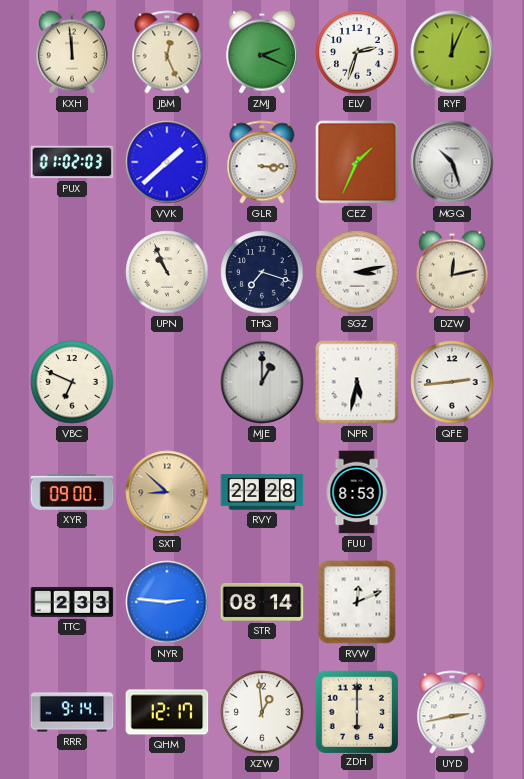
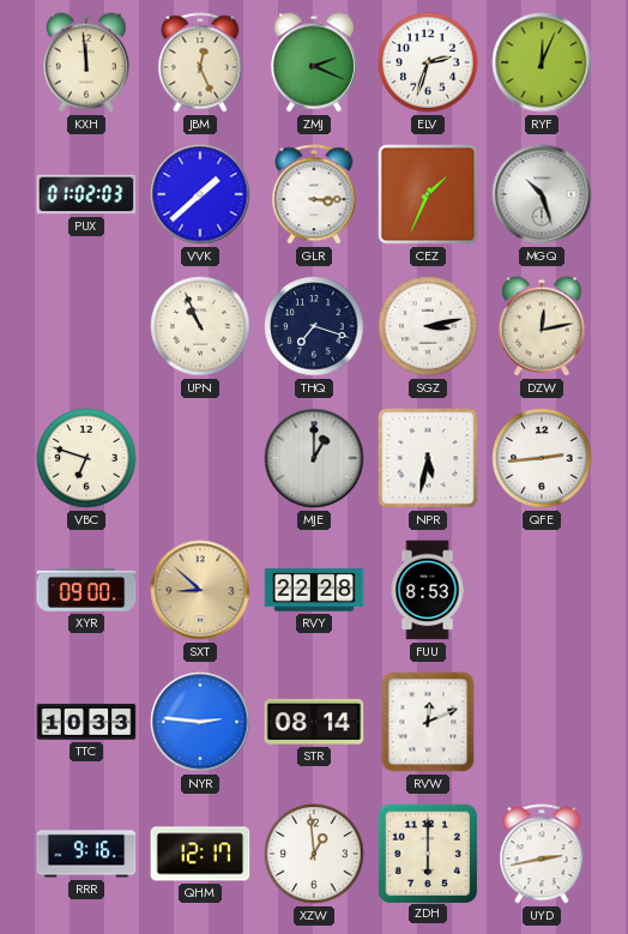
VBC: 6:49 -> 6:48
TTC: 2:33 -> 10:33
RRR: 9:14 -> 9:16
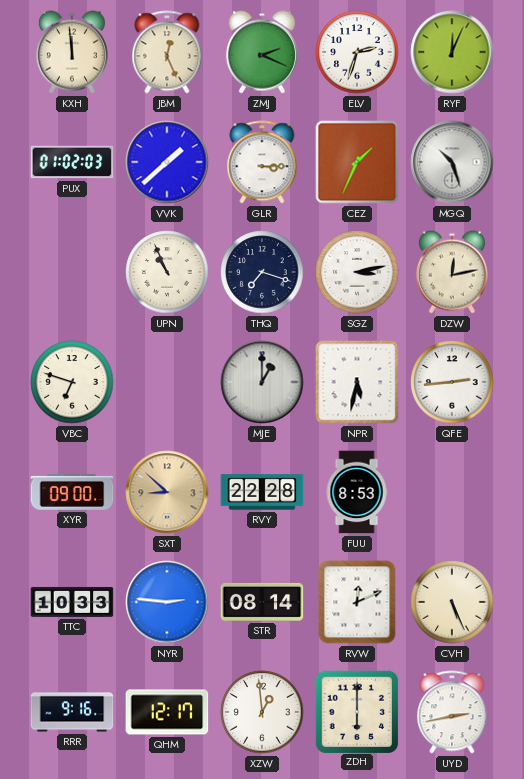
CVH: none -> 5:26
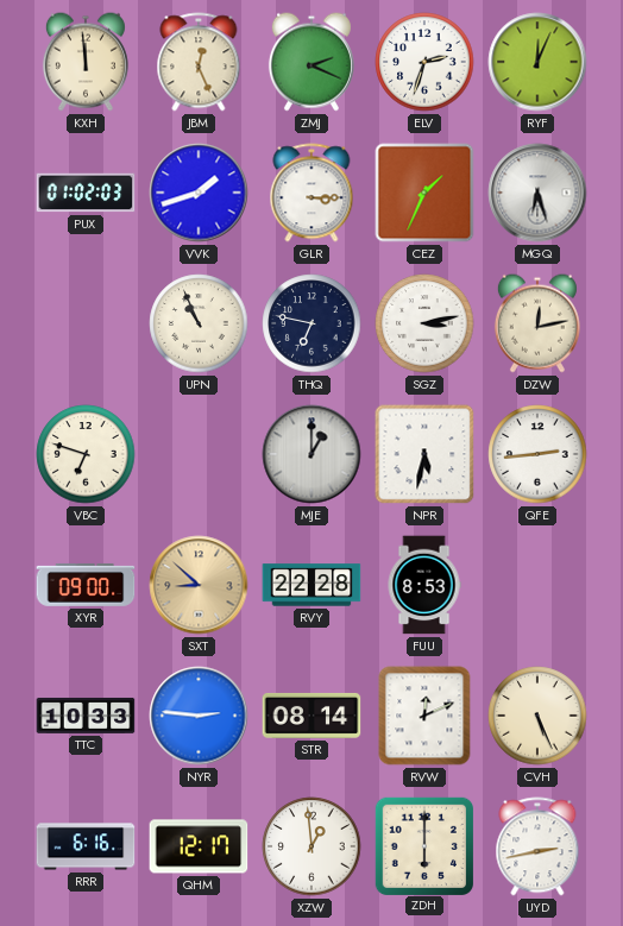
VVK: 1:38 -> 1:42
MGQ: 10:27 -> 6:27
THQ: 7:18 -> 6:47
RRR: 9:16 -> 6:16
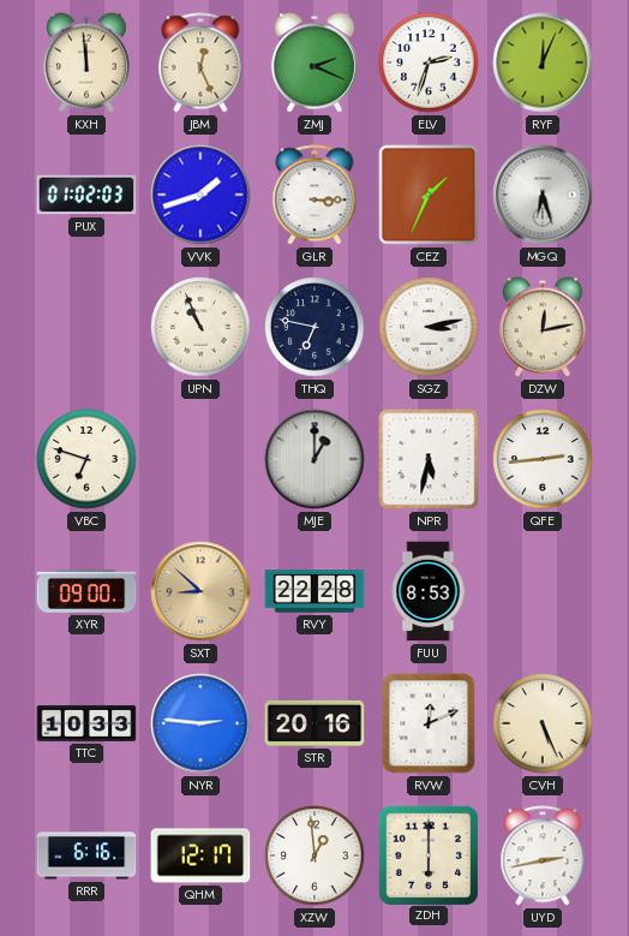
STR: 08:14 -> 20:16
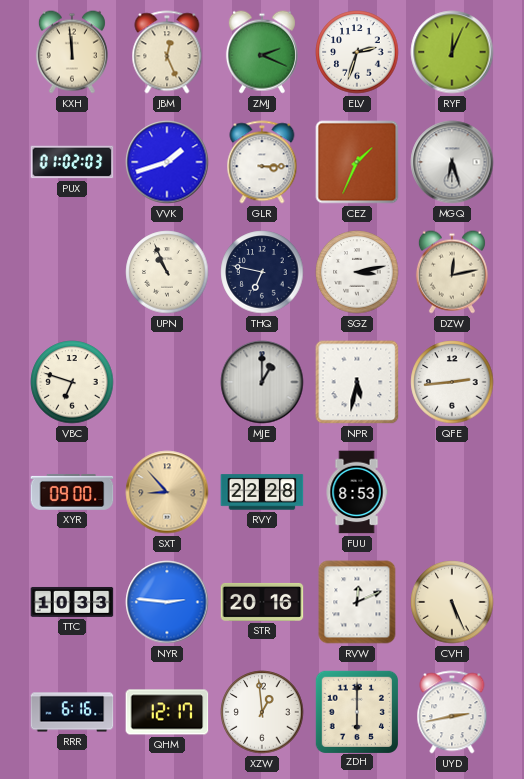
SXT: 8:52 -> 8:53
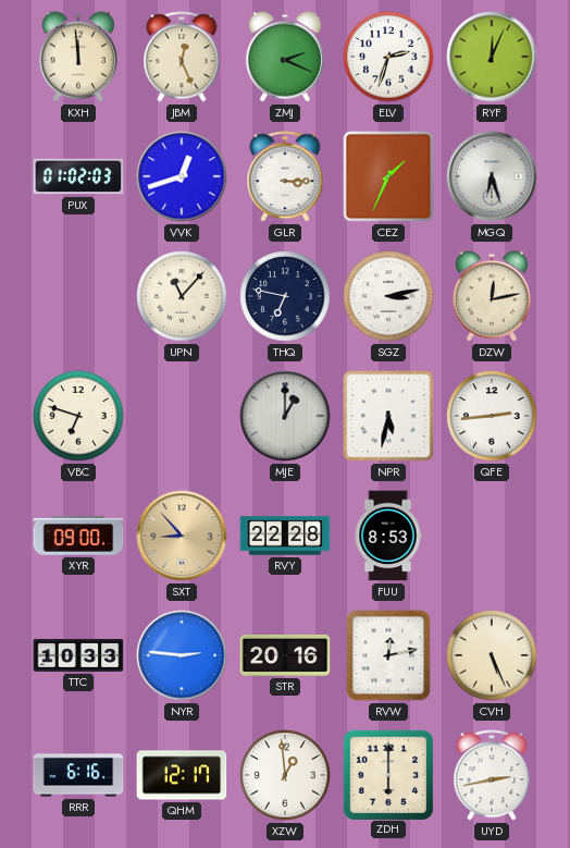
VVK: 1:42 -> 12:42
UPN: 10:56 -> 11:07
RVW: 12:11 -> 12:13
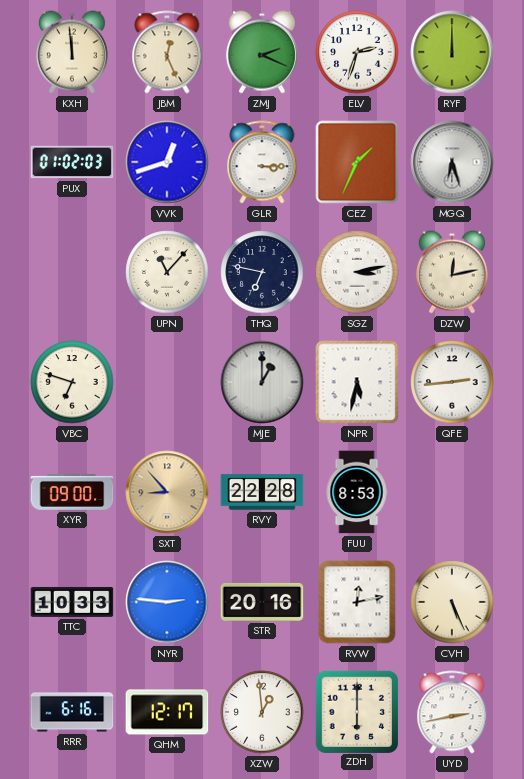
RYF: 12:04 -> 12:00
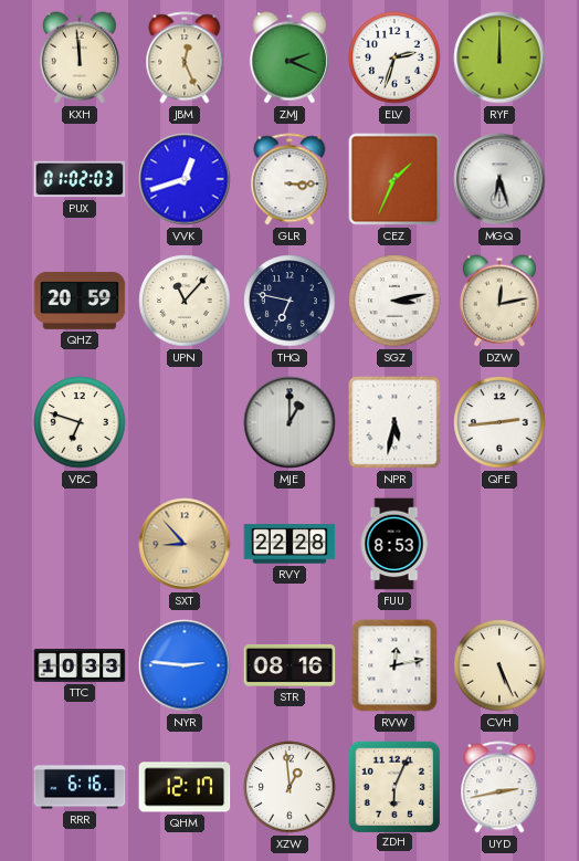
QHZ: none -> 20:59
XYR: 09:00 -> none
STR: 20:16 -> 08:16
ZDH: 6:00 -> 6:04
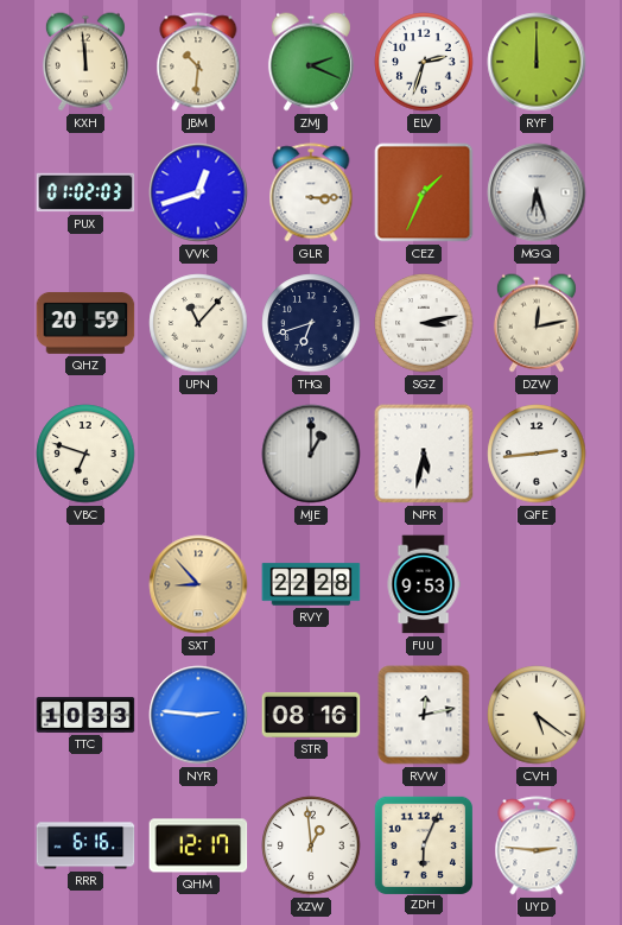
JBM: 12:26 -> 10:31
THQ: 6:47 -> 6:42
FUU: 8:53 -> 9:53
CVH: 5:26 -> 5:21
UYD: 2:43 -> 2:46
